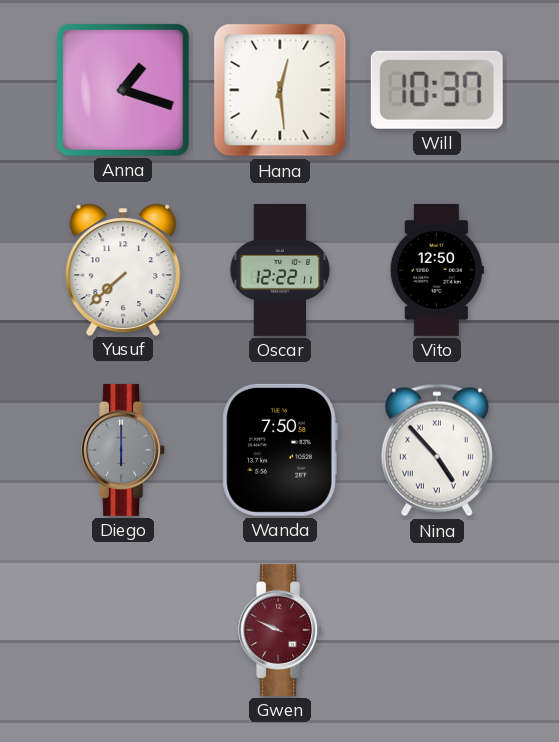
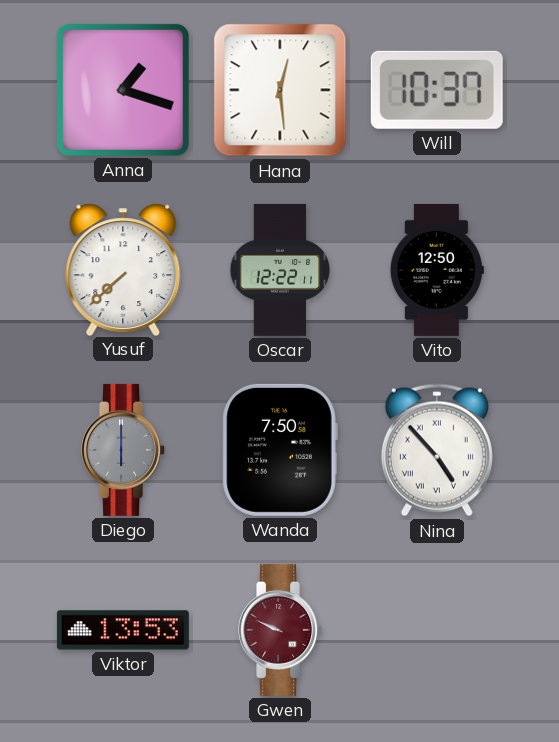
Viktor: none -> 13:53
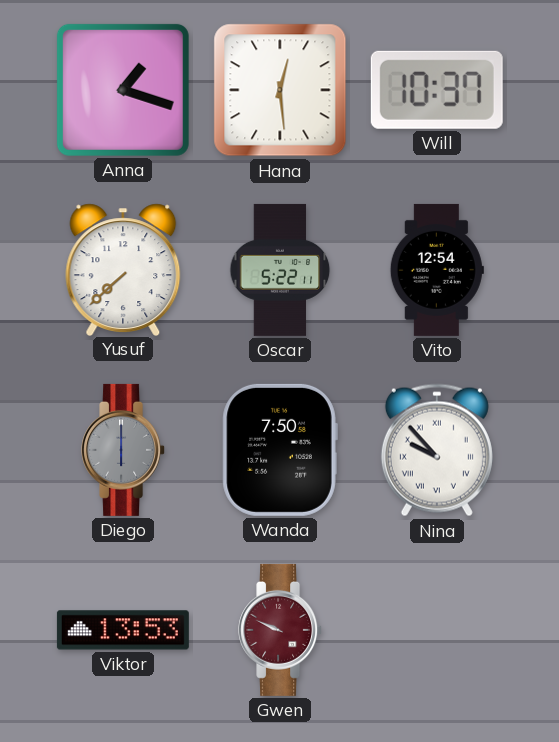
Oscar: 12:22 -> 5:22
Vito: 12:50 -> 12:54
Nina: 4:53 -> 9:53
